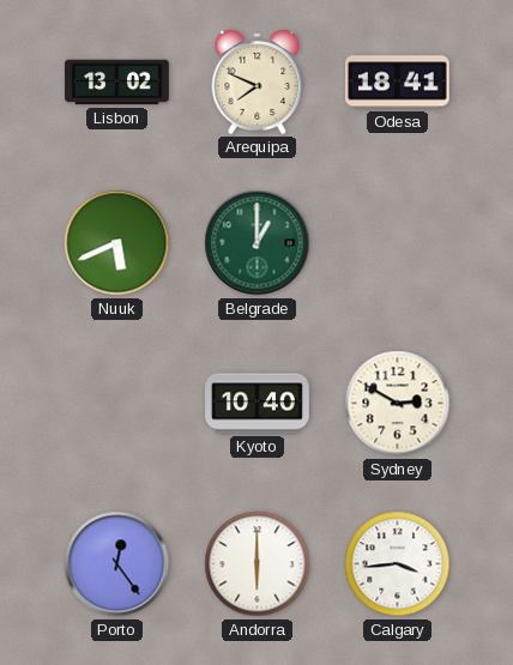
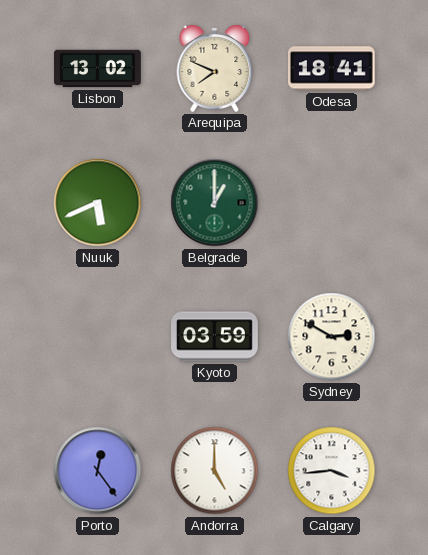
Kyoto: 10:40 -> 03:59
Andorra: 6:00 -> 5:00
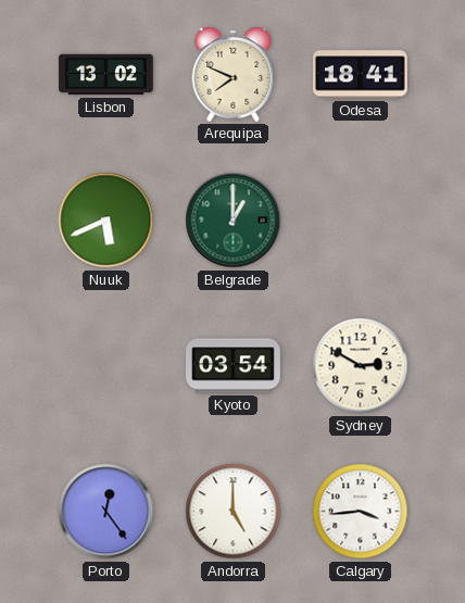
Kyoto: 03:59 -> 03:54
